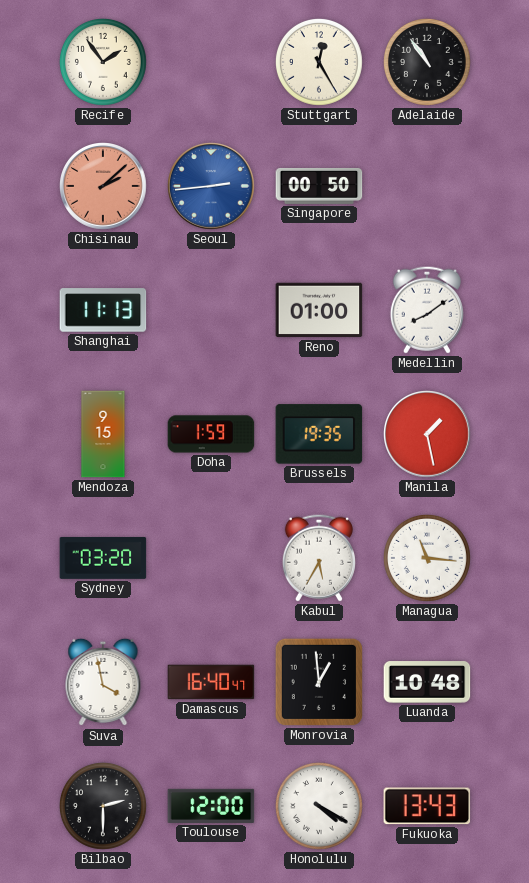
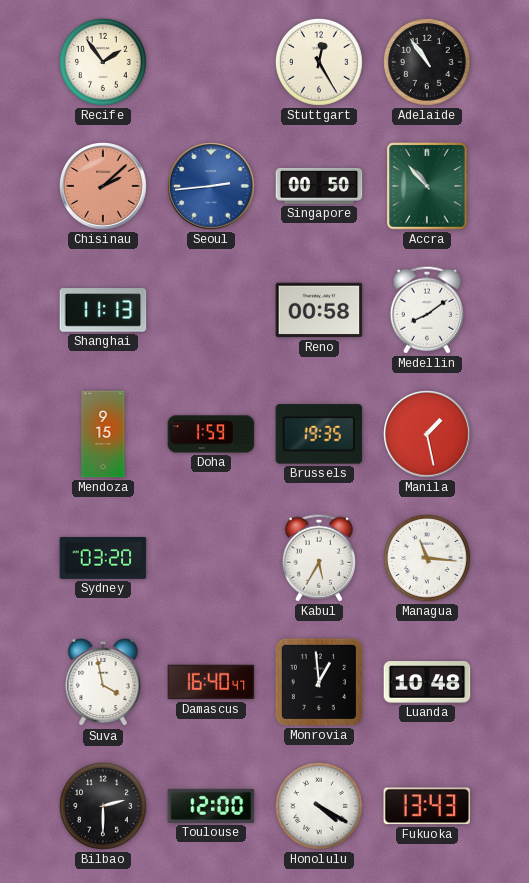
Accra: none -> 10:53
Reno: 01:00 -> 00:58
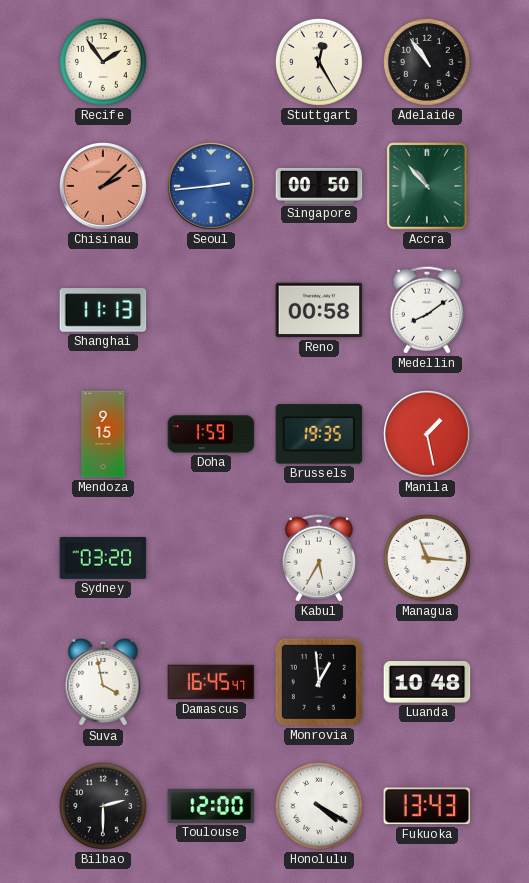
Damascus: 16:40 -> 16:45
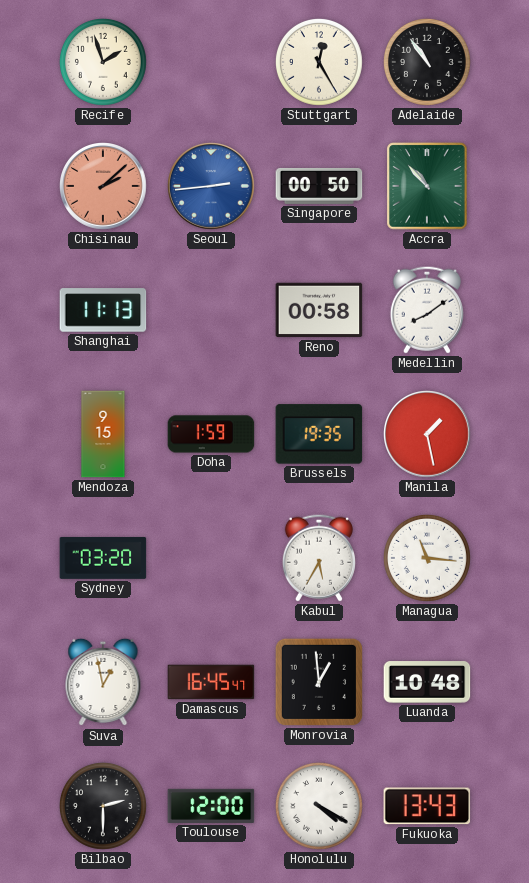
Recife: 1:54 -> 1:57
Suva: 3:58 -> 12:58
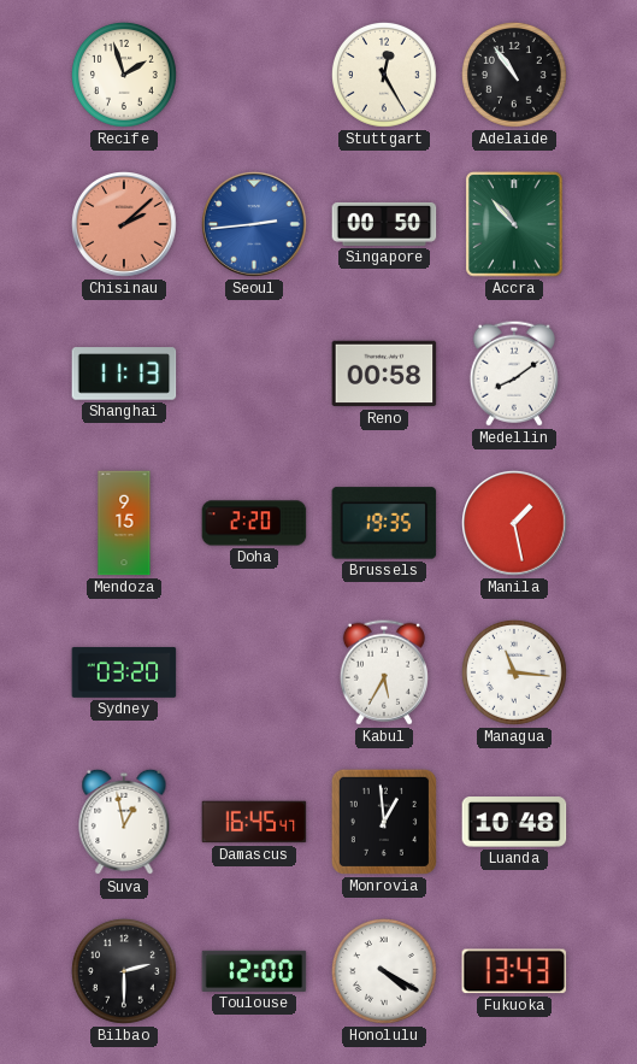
Doha: 1:59 -> 2:20
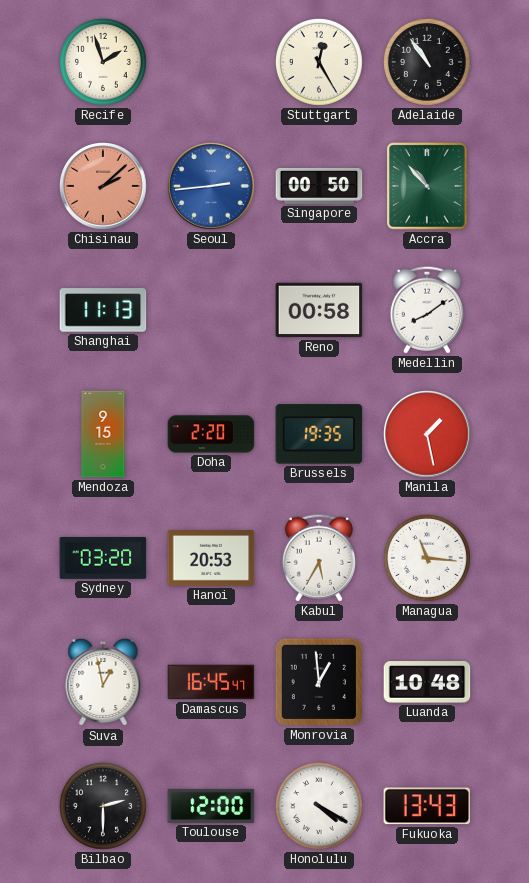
Hanoi: none -> 20:53
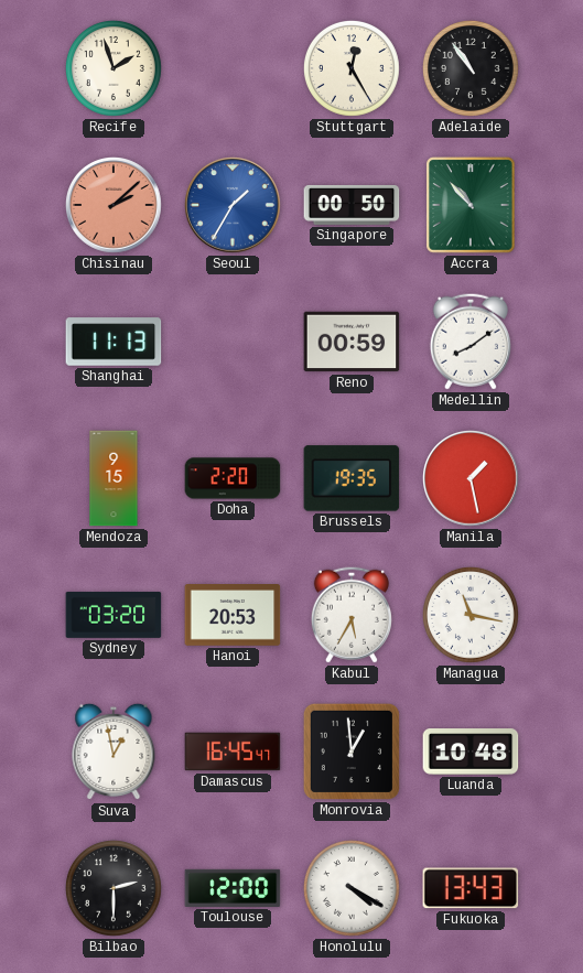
Seoul: 2:44 -> 1:35
Reno: 00:58 -> 00:59
Managua: 11:16 -> 11:17
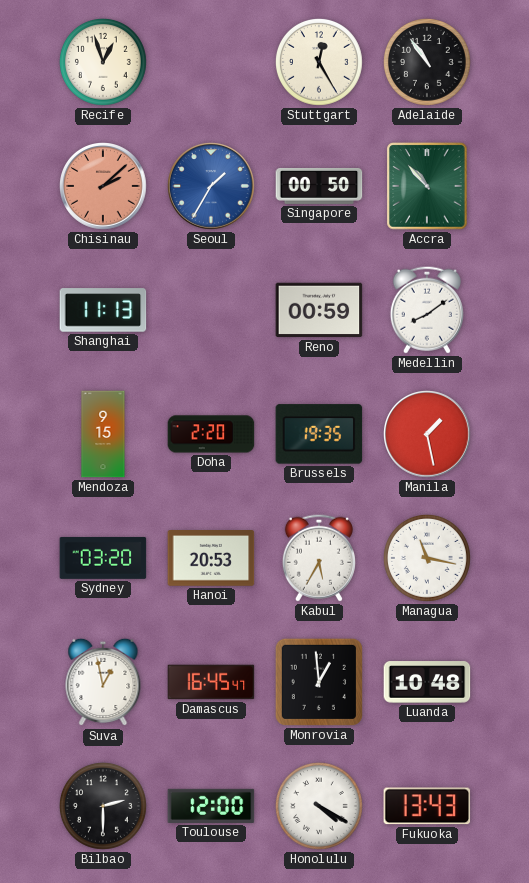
Recife: 1:57 -> 12:57
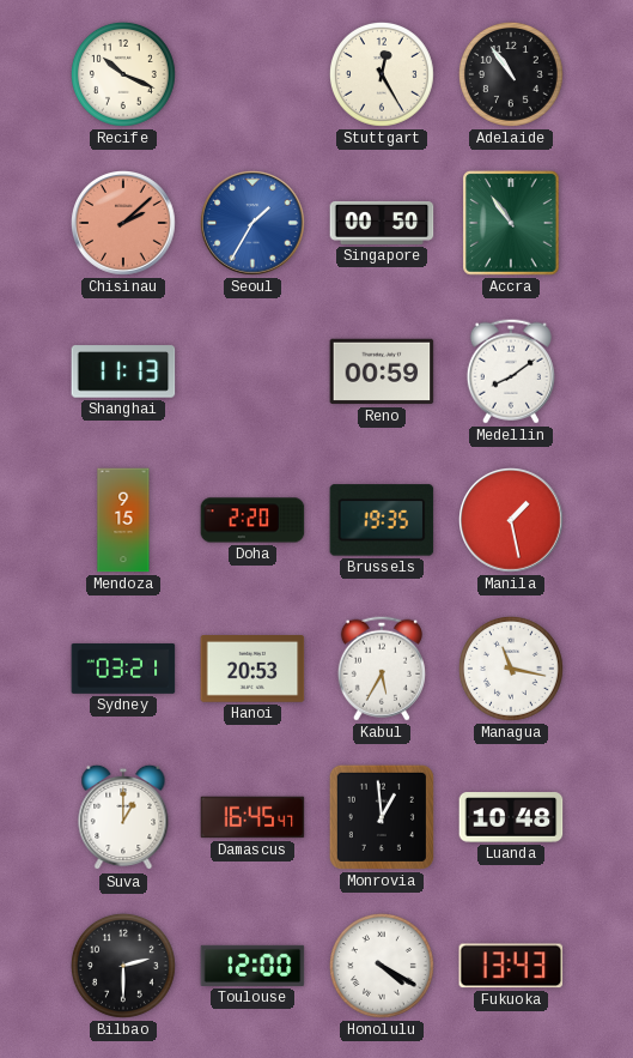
Recife: 12:57 -> 10:19
Accra: 10:53 -> 10:54
Sydney: 03:20 -> 03:21
Suva: 12:58 -> 1:00
